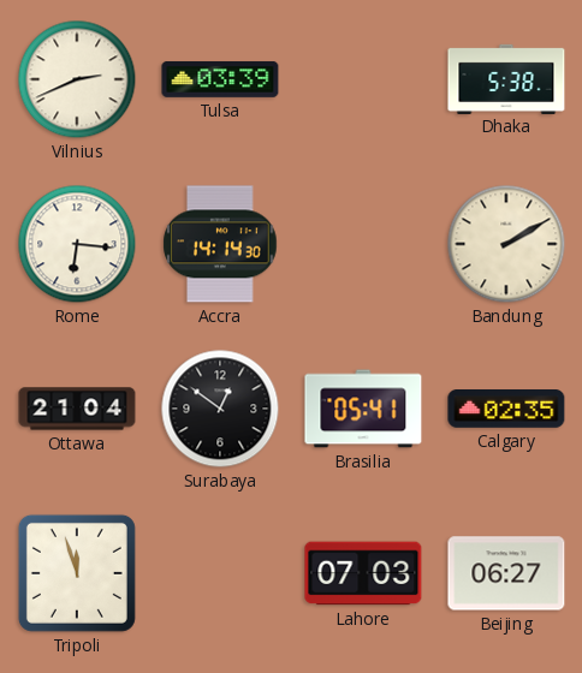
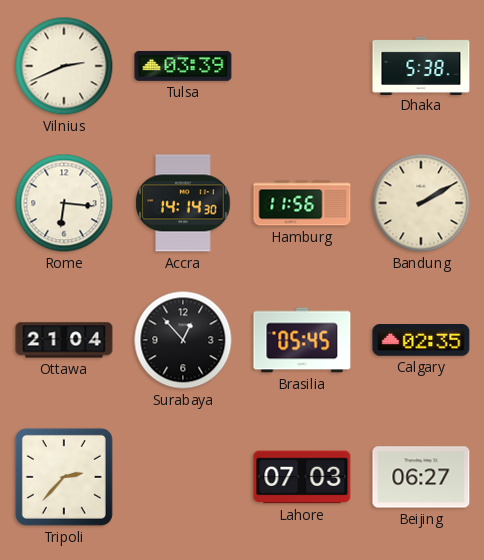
Hamburg: none -> 11:56
Surabaya: 12:51 -> 12:53
Brasilia: 05:41 -> 05:45
Tripoli: 11:57 -> 2:37
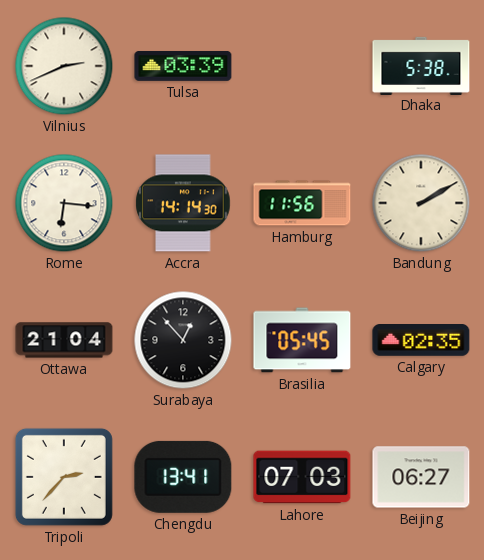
Chengdu: none -> 13:41
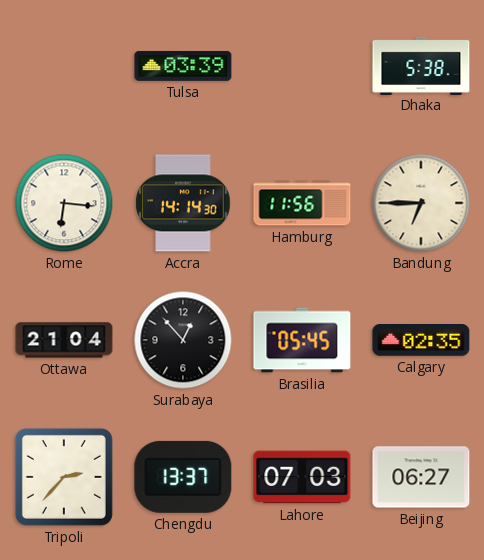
Vilnius: 2:41 -> none
Bandung: 2:10 -> 6:45
Chengdu: 13:41 -> 13:37
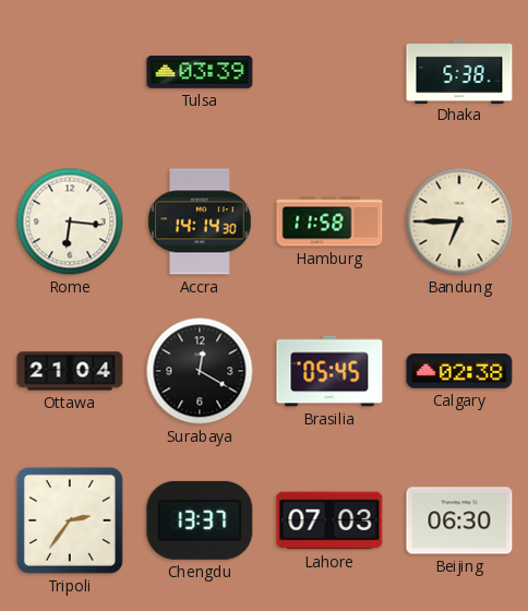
Hamburg: 11:56 -> 11:58
Surabaya: 12:53 -> 12:20
Calgary: 02:35 -> 02:38
Tripoli: 2:37 -> 2:36
Beijing: 06:27 -> 06:30
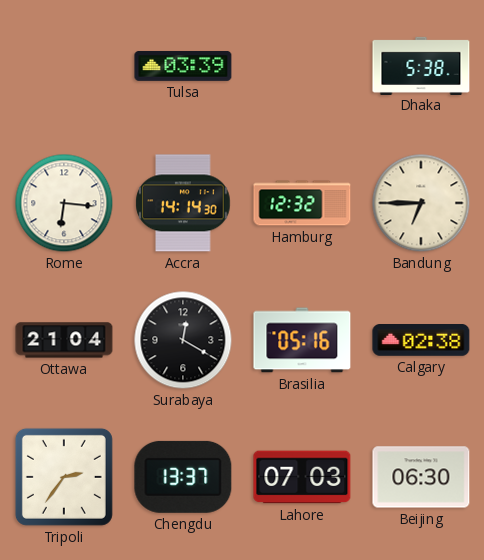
Hamburg: 11:58 -> 12:32
Brasilia: 05:45 -> 05:16
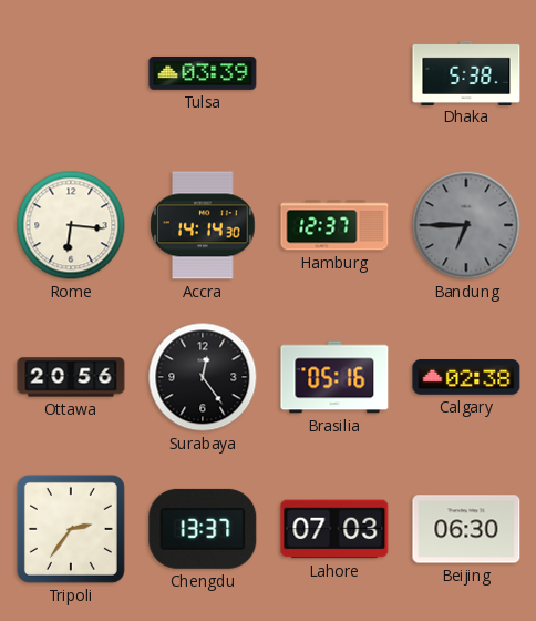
Hamburg: 12:32 -> 12:37
Bandung dial: cream -> grey
Ottawa: 21:04 -> 20:56
Surabaya: 12:20 -> 12:24
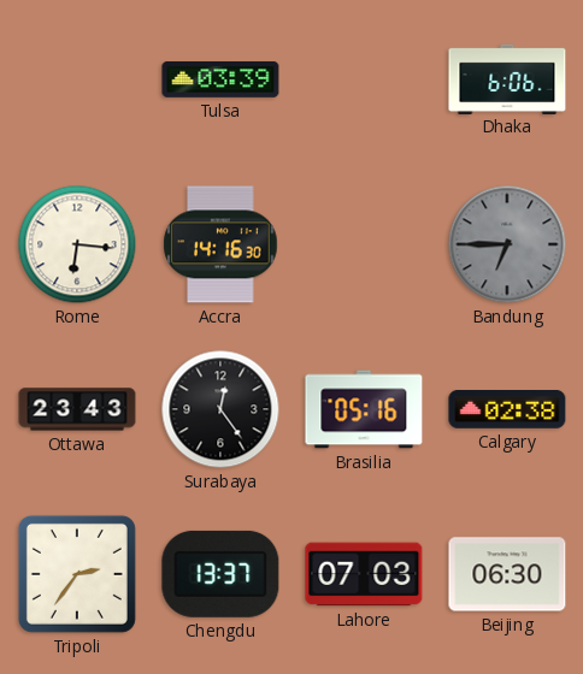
Dhaka: 5:38 -> 6:06
Accra: 14:14 -> 14:16
Hamburg: 12:37 -> none
Ottawa: 20:56 -> 23:43
